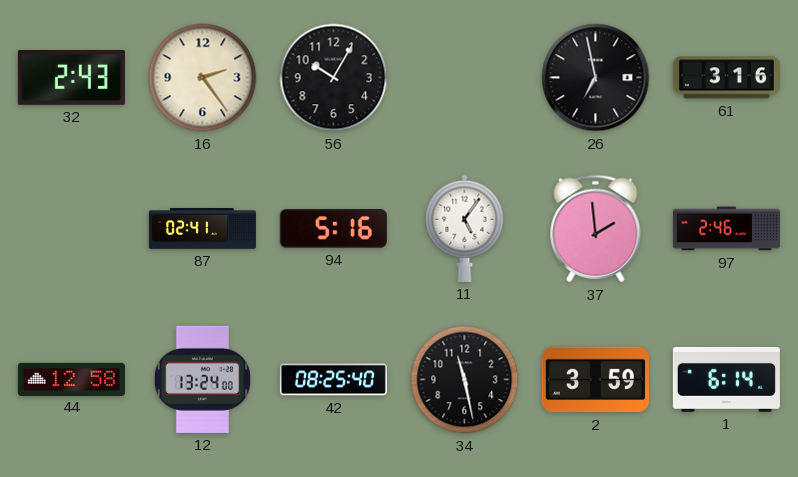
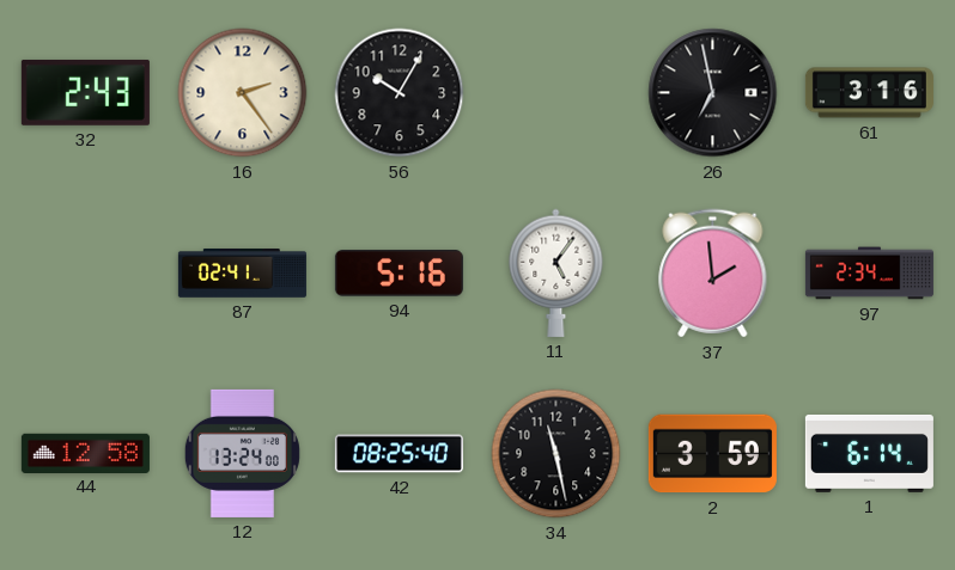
97: 2:46 -> 2:34
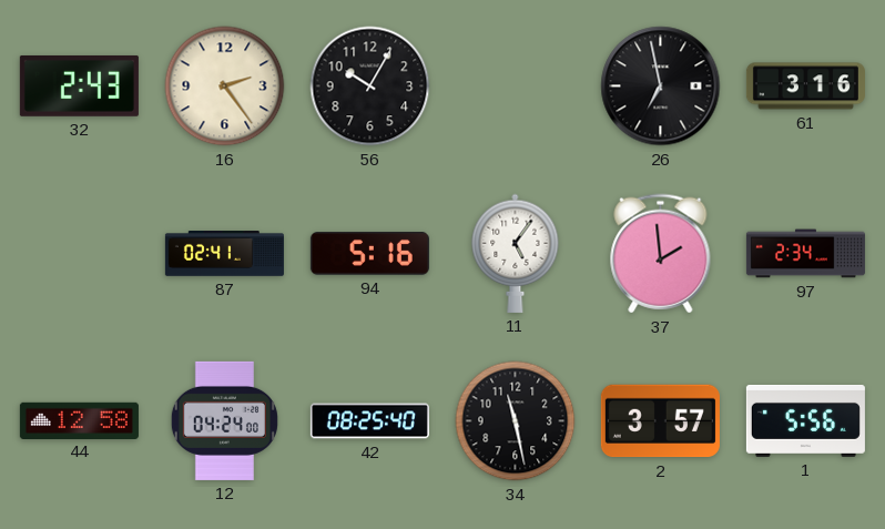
12: 13:24 -> 04:24
2: 3:59 -> 3:57
1: 6:14 -> 5:56
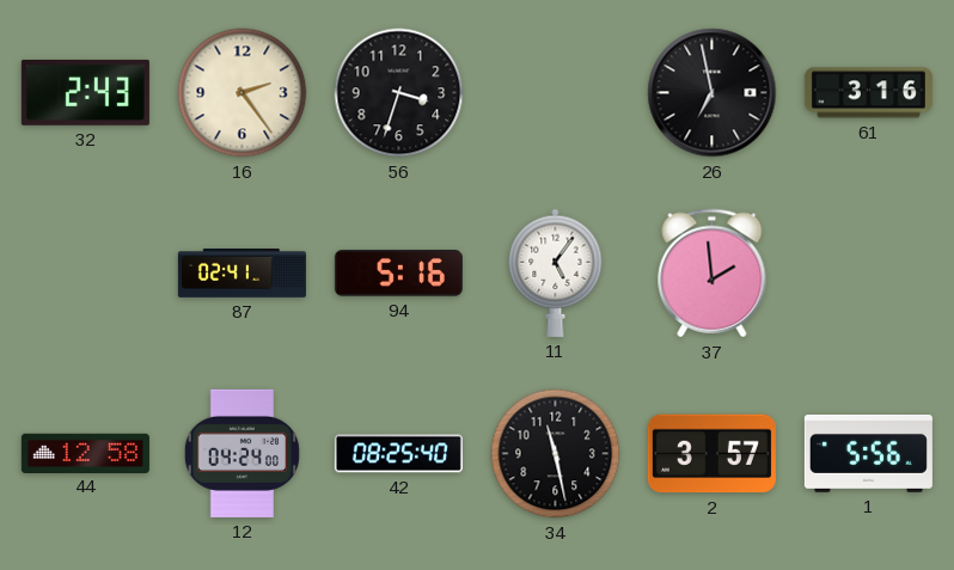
56: 10:05 -> 3:33
97: 2:34 -> none
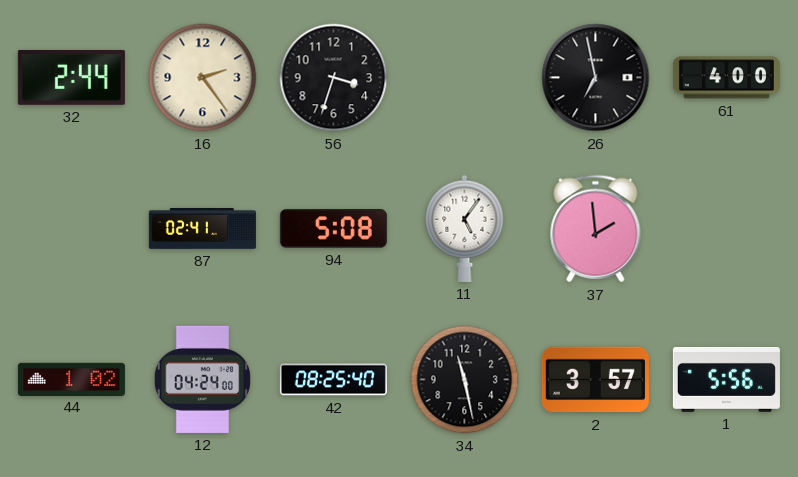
32: 2:43 -> 2:44
61: 3:16 -> 4:00
94: 5:16 -> 5:08
44: 12:58 -> 1:02
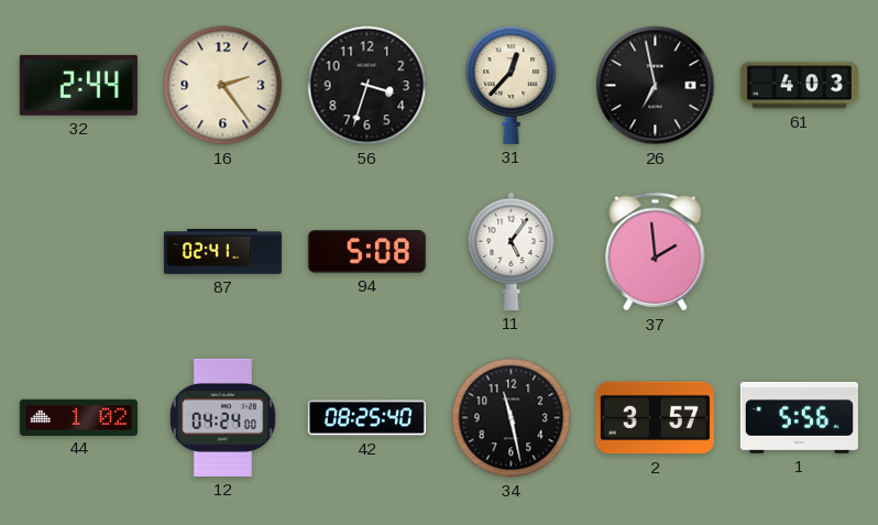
31: none -> 12:37
61: 4:00 -> 4:03
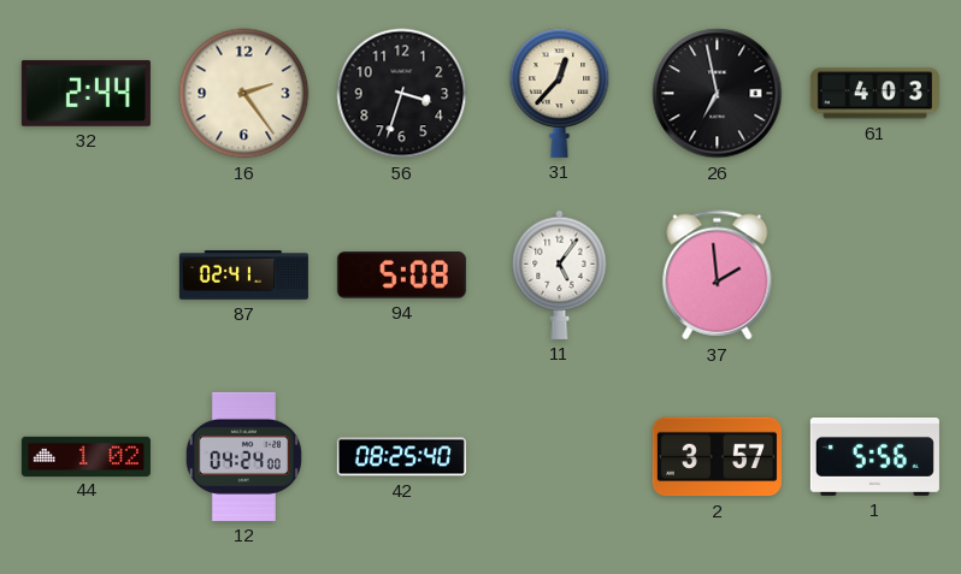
34: 11:28 -> none
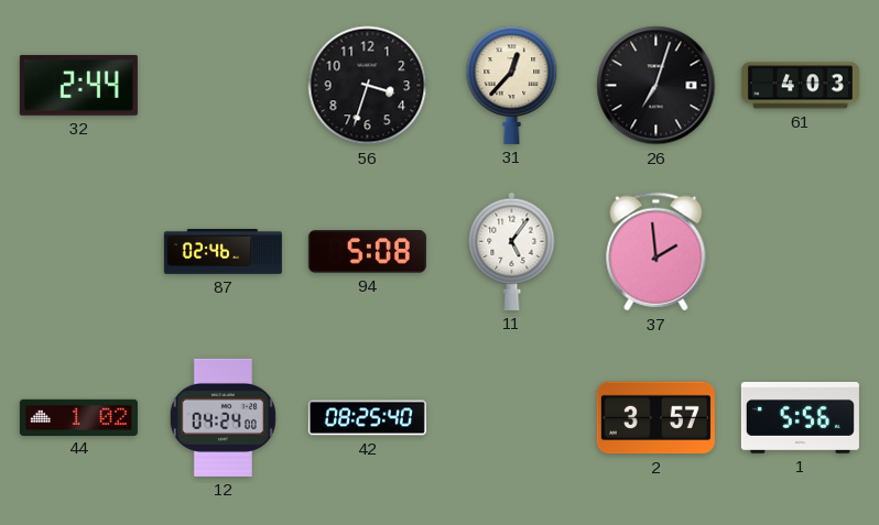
16: 2:24 -> none
26: 6:58 -> 7:03
87: 02:41 -> 02:46
